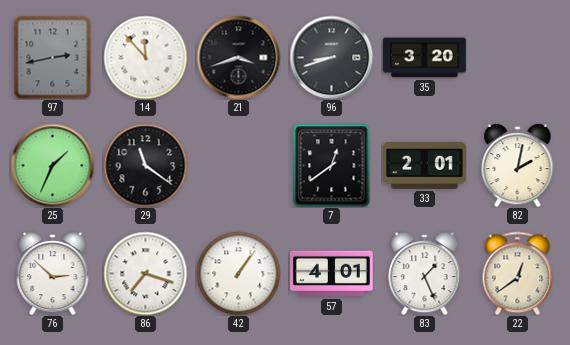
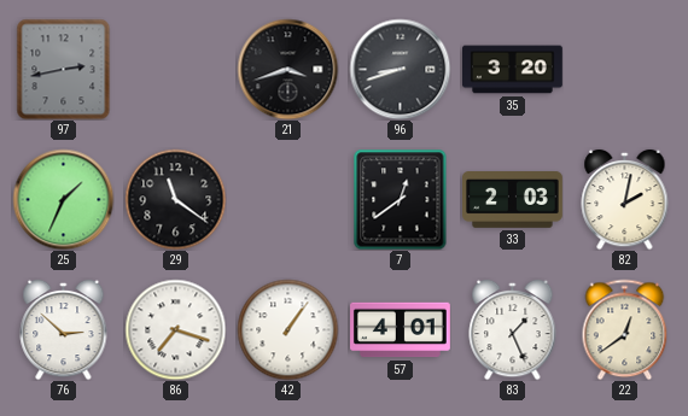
14: 11:53 -> none
33: 2:01 -> 2:03
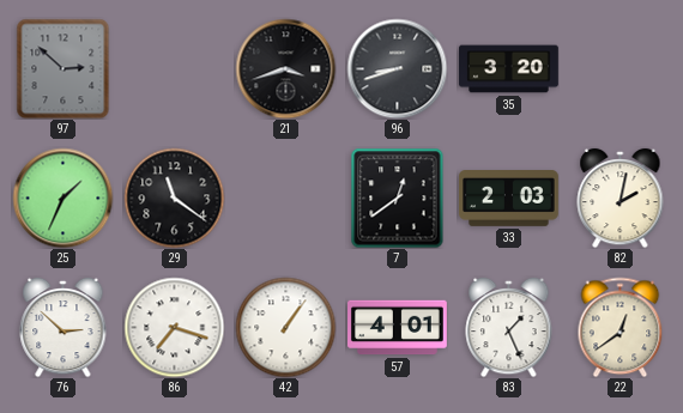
97: 2:43 -> 2:52
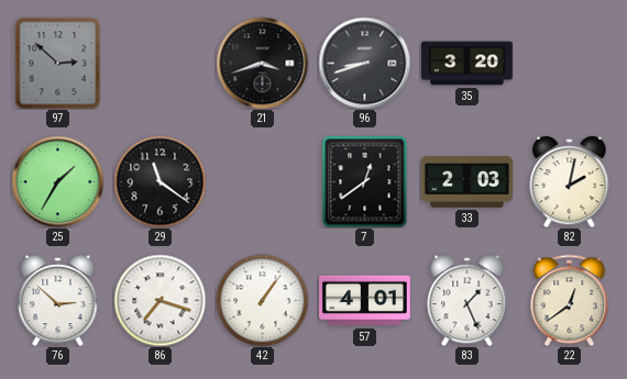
25: 1:34 -> 1:35
